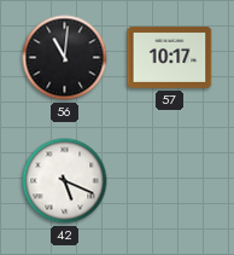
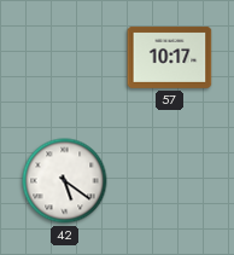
56: 11:01 -> none
42: 5:19 -> 5:21
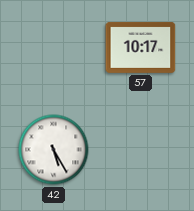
42: 5:21 -> 5:25
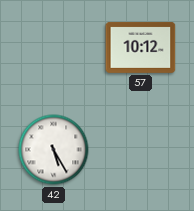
57: 10:17 -> 10:12
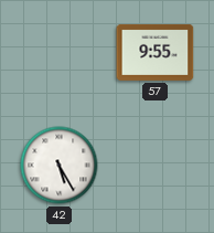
57: 10:12 -> 9:55
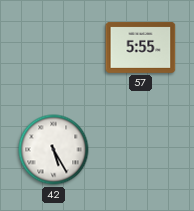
57: 9:55 -> 5:55
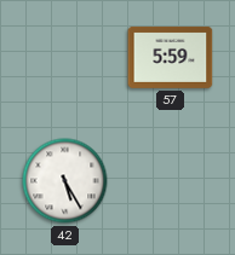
57: 5:55 -> 5:59
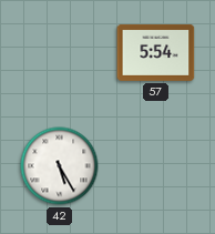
57: 5:59 -> 5:54
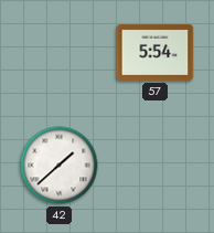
42: 5:25 -> 1:38
